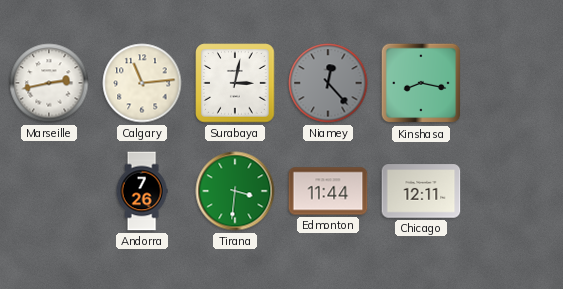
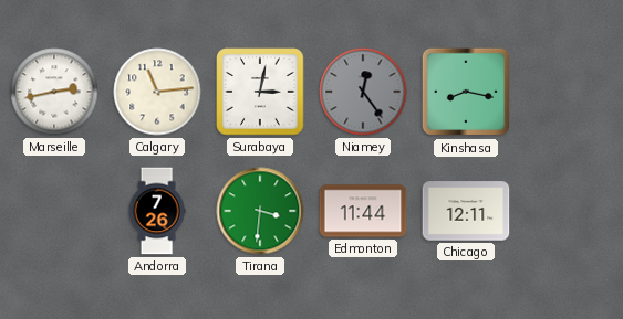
Niamey: 12:23 -> 12:24
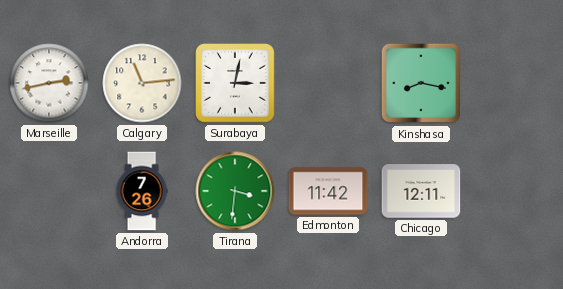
Niamey: 12:24 -> none
Edmonton: 11:44 -> 11:42
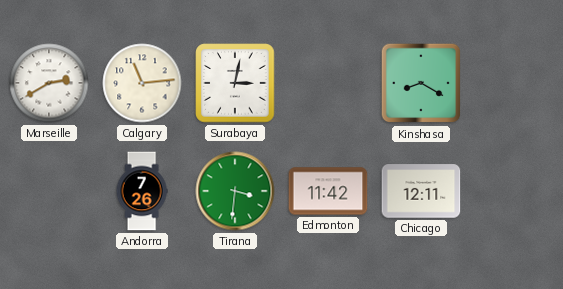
Marseille: 2:43 -> 2:40
Kinshasa: 8:17 -> 8:20
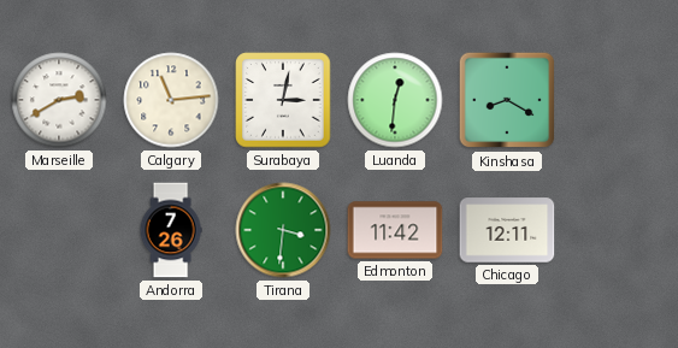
Luanda: none -> 12:31
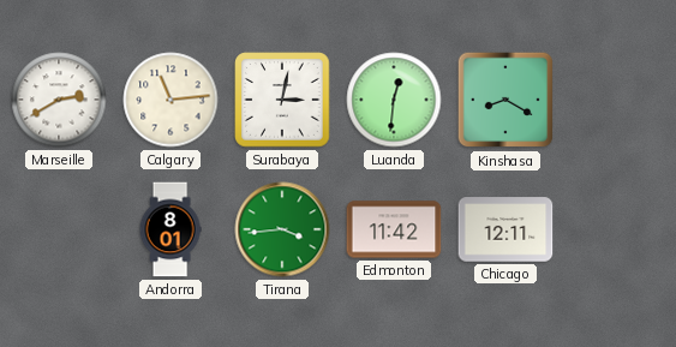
Andorra: 7:26 -> 8:01
Tirana: 3:31 -> 3:44
